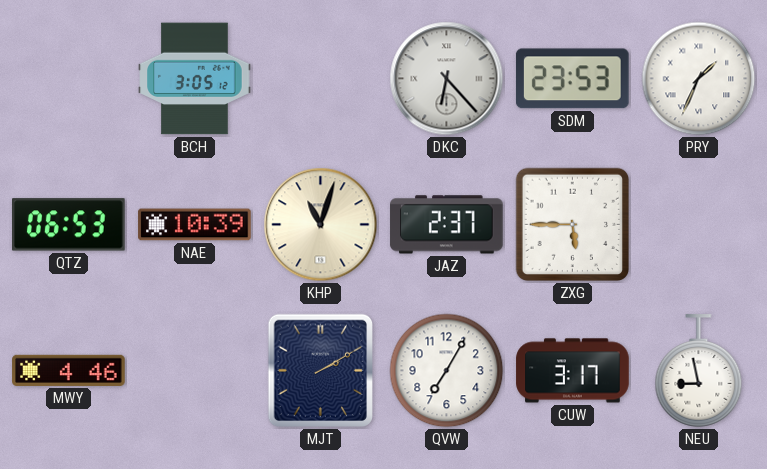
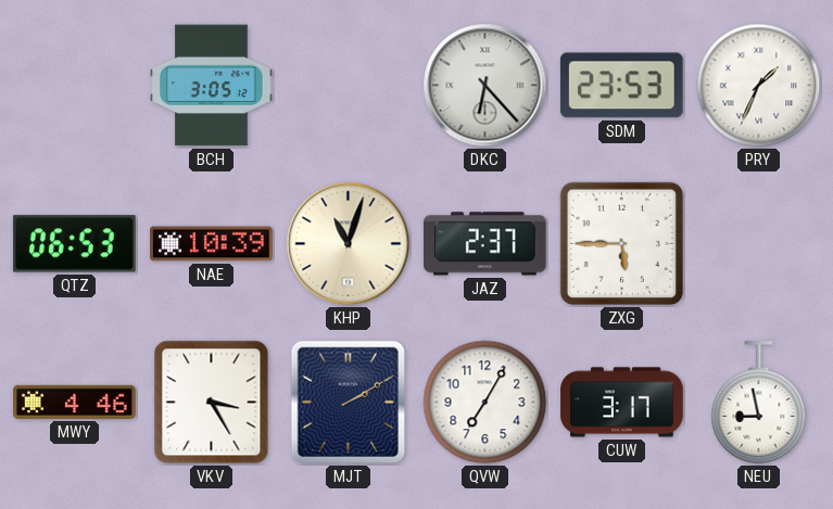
VKV: none -> 3:25
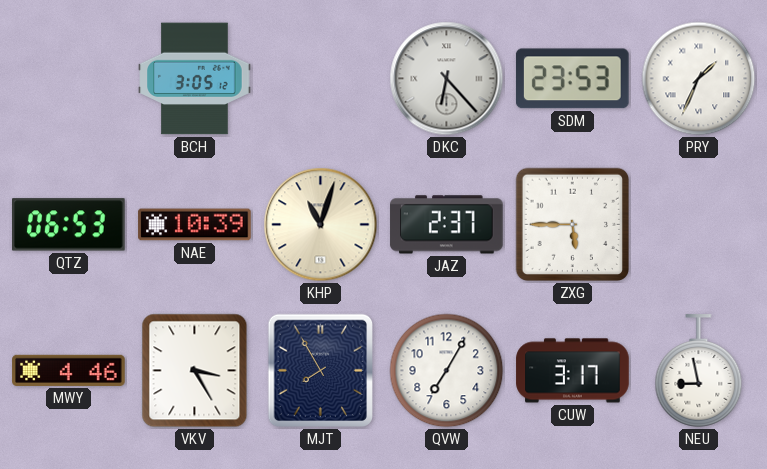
MJT: 2:10 -> 7:55
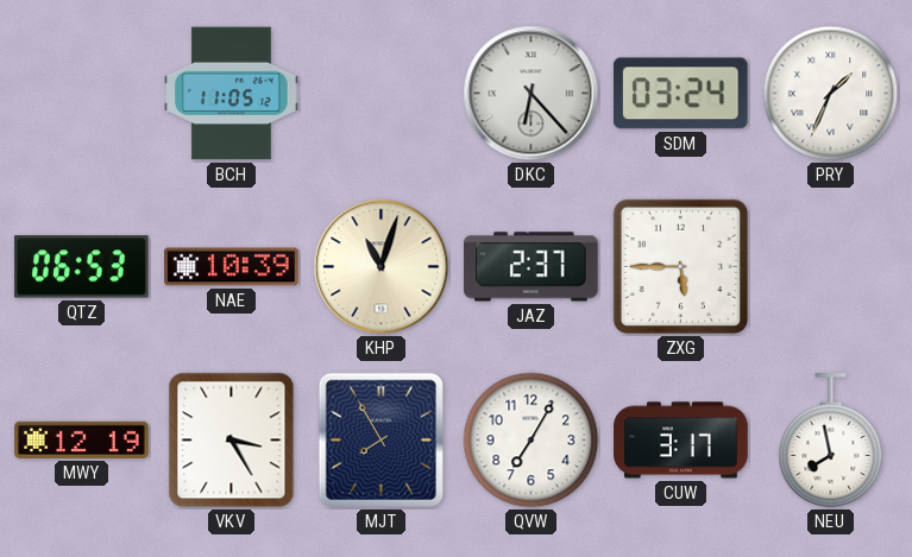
BCH: 3:05 -> 11:05
SDM: 23:53 -> 03:24
MWY: 4:46 -> 12:19
NEU: 8:58 -> 7:58
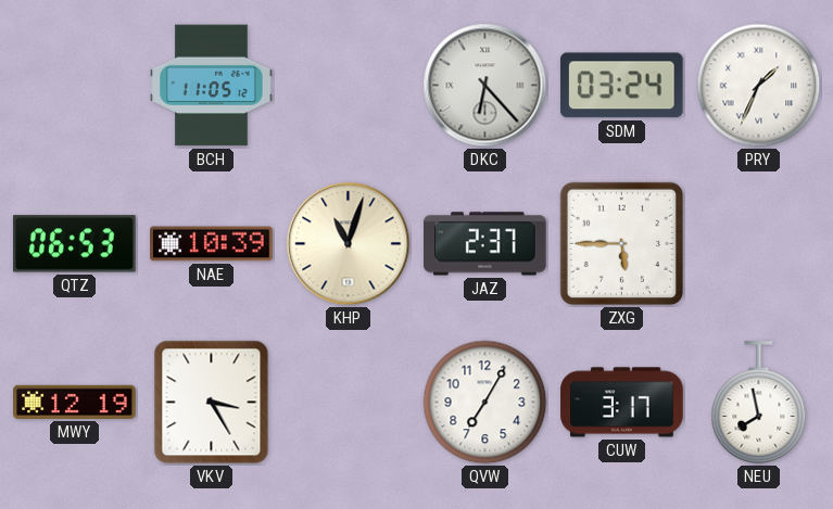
MJT: 7:55 -> none
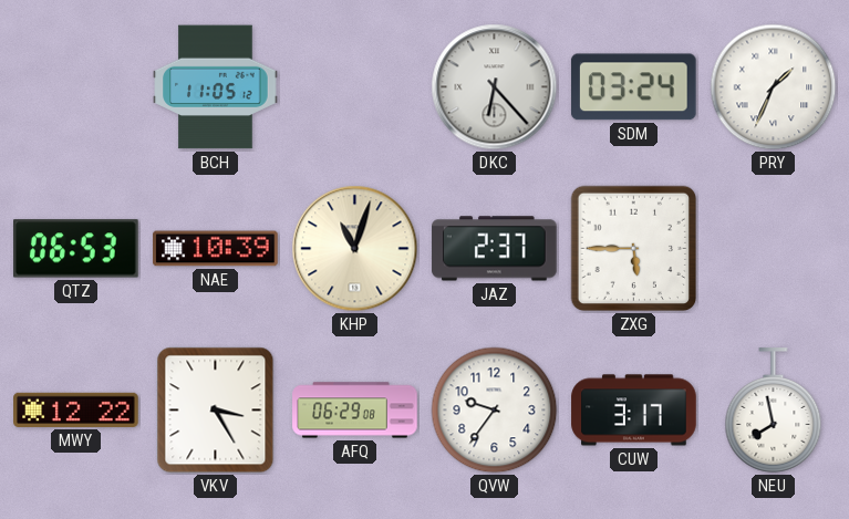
MWY: 12:19 -> 12:22
AFQ: none -> 06:29
QVW: 7:05 -> 9:36
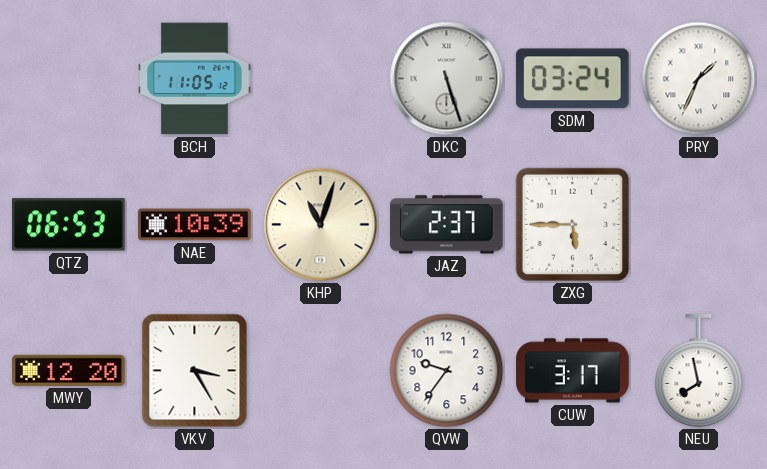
DKC: 6:23 -> 5:27
MWY: 12:22 -> 12:20
AFQ: 06:29 -> none
